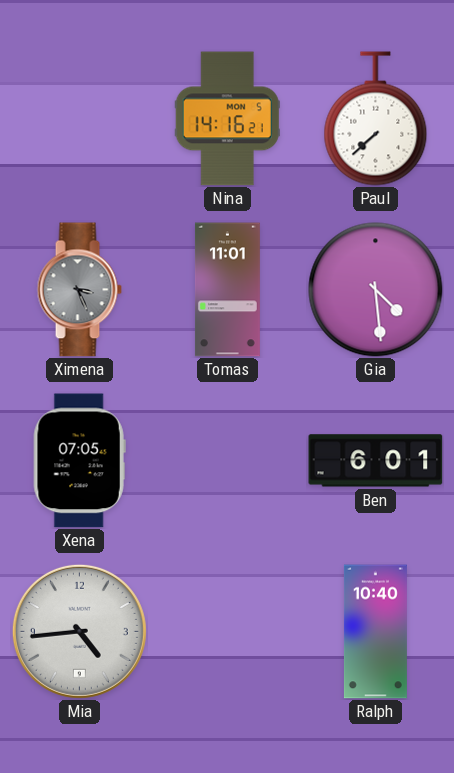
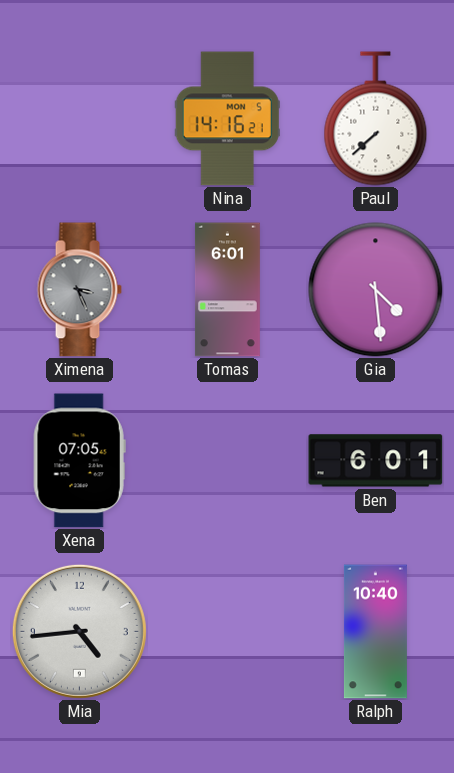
Tomas: 11:01 -> 6:01
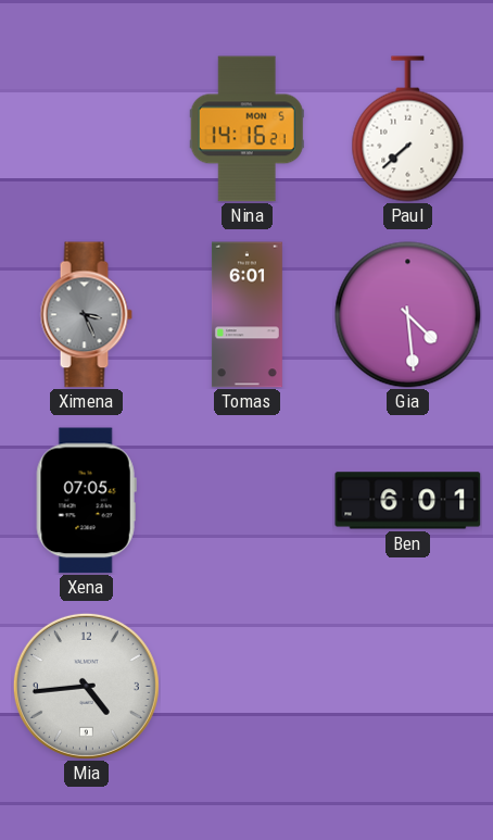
Ralph: 10:40 -> none
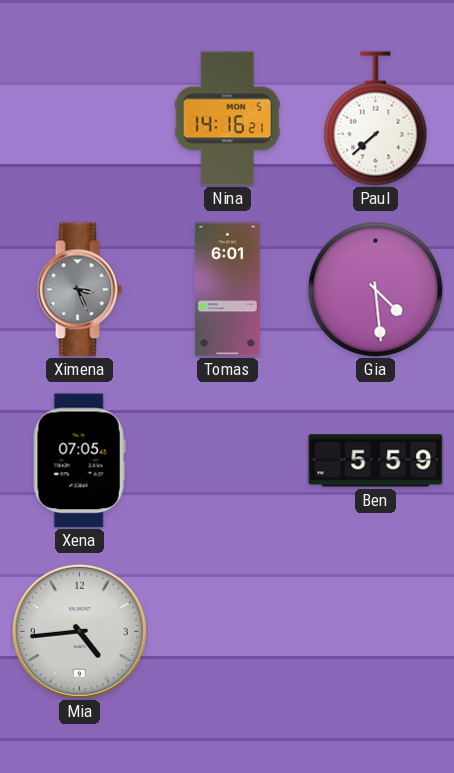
Ben: 6:01 -> 5:59
